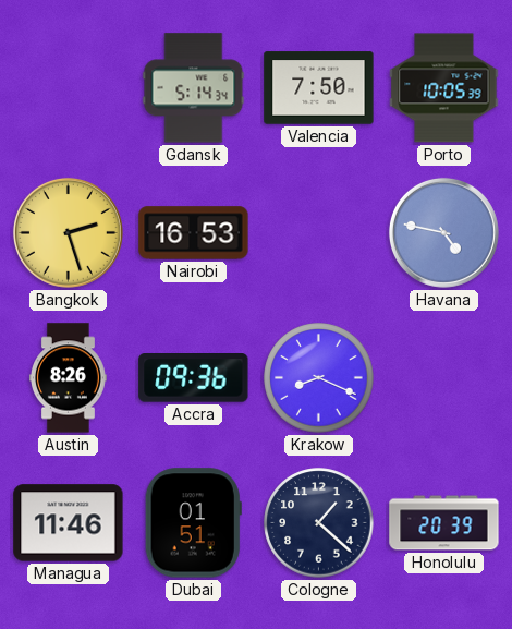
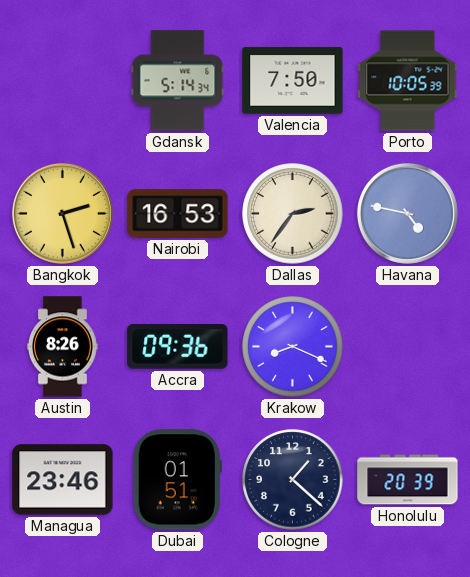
Dallas: none -> 2:36
Managua: 11:46 -> 23:46
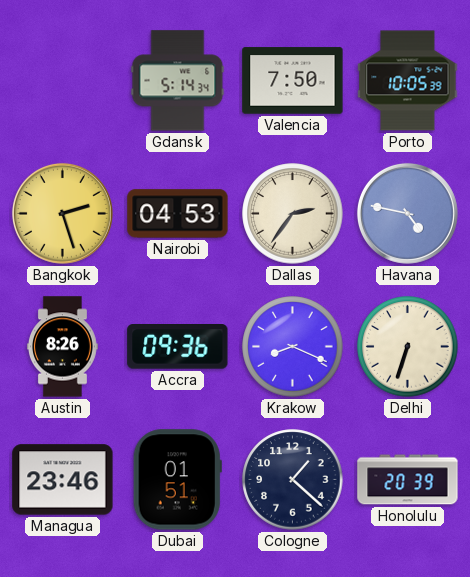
Nairobi: 16:53 -> 04:53
Delhi: none -> 6:33
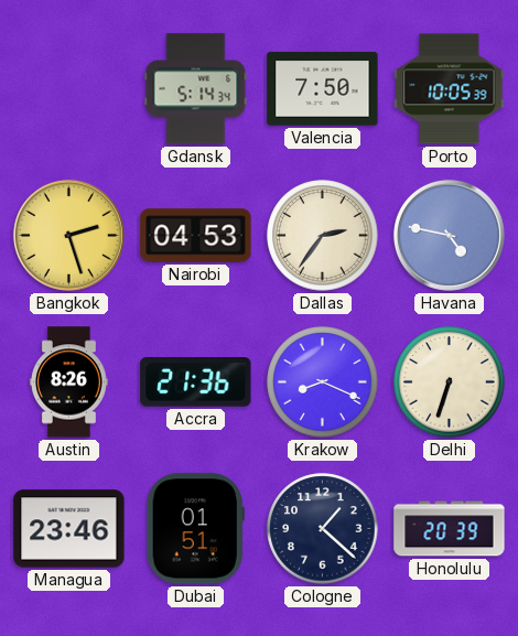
Accra: 09:36 -> 21:36
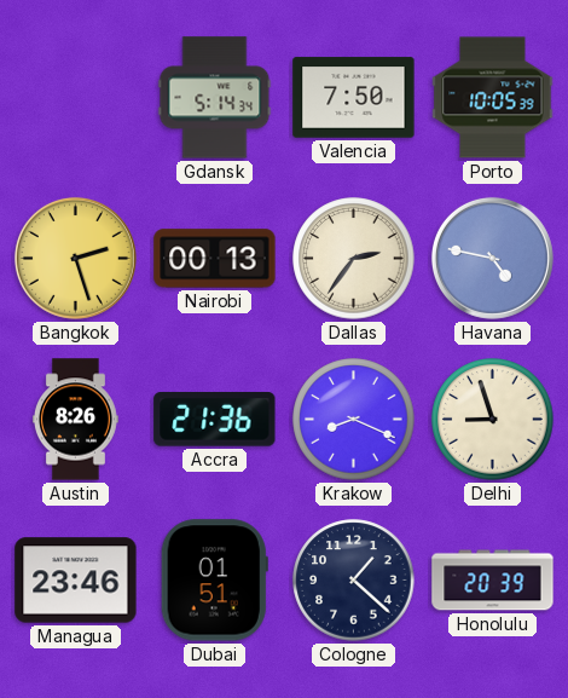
Nairobi: 04:53 -> 00:13
Delhi: 6:33 -> 8:57
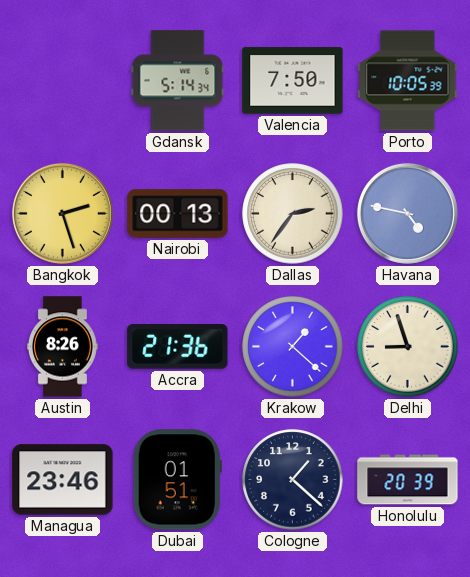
Krakow: 8:19 -> 1:22
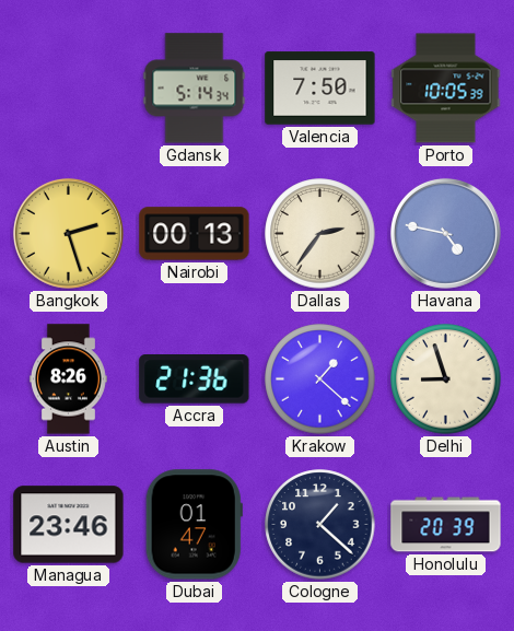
Dubai: 01:51 -> 01:47
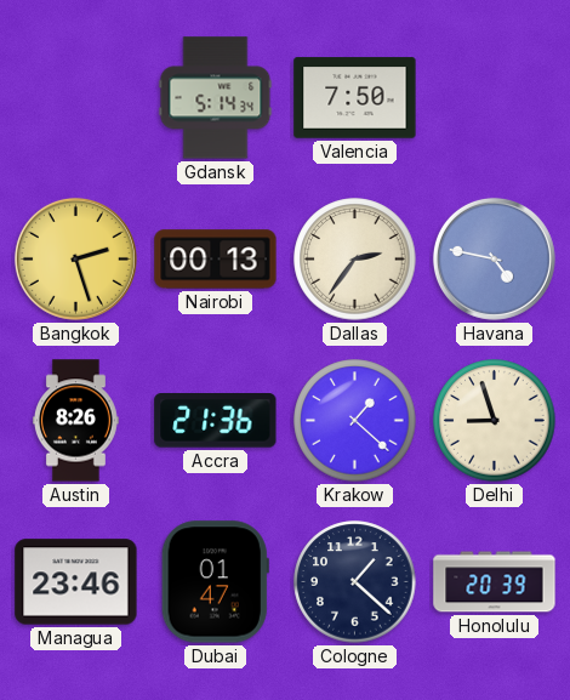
Porto: 10:05 -> none
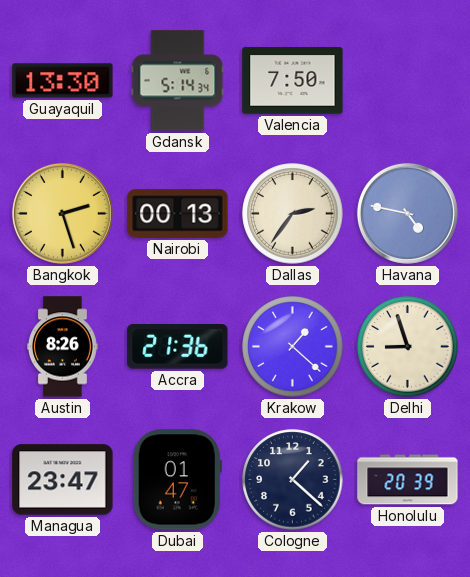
Guayaquil: none -> 13:30
Managua: 23:46 -> 23:47
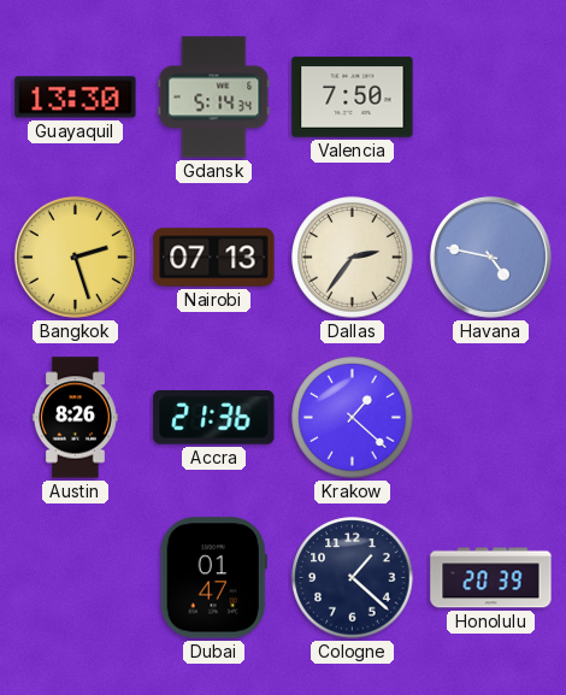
Nairobi: 00:13 -> 07:13
Delhi: 8:57 -> none
Managua: 23:47 -> none
